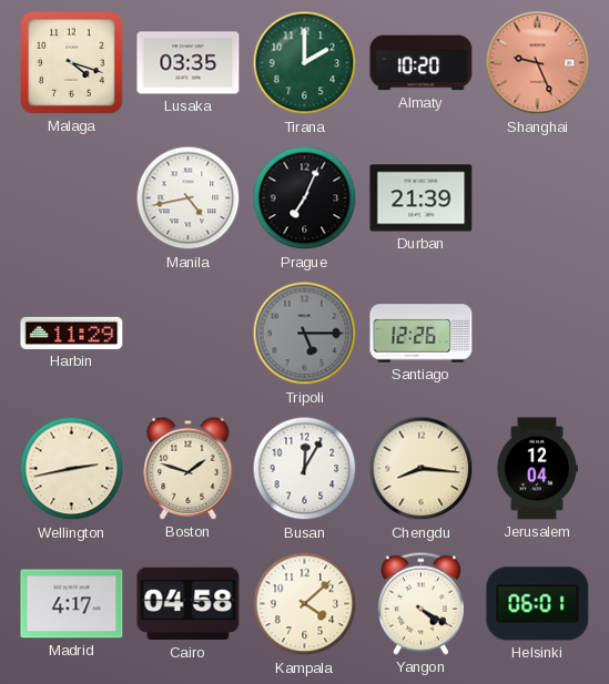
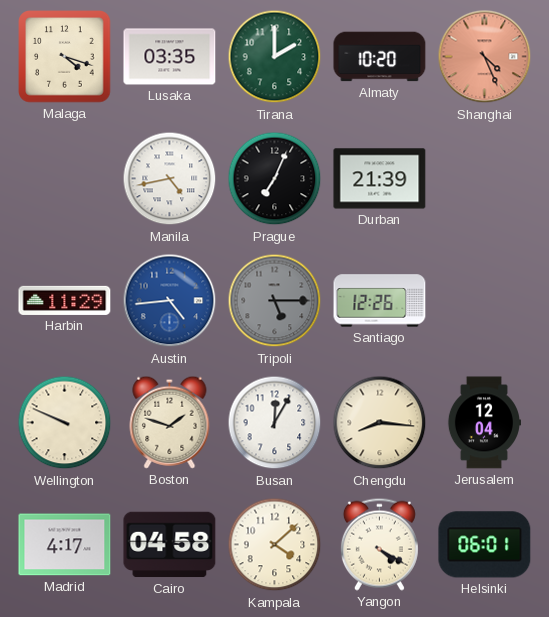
Shanghai: 9:26 -> 4:26
Austin: none -> 4:44
Wellington: 2:43 -> 9:49
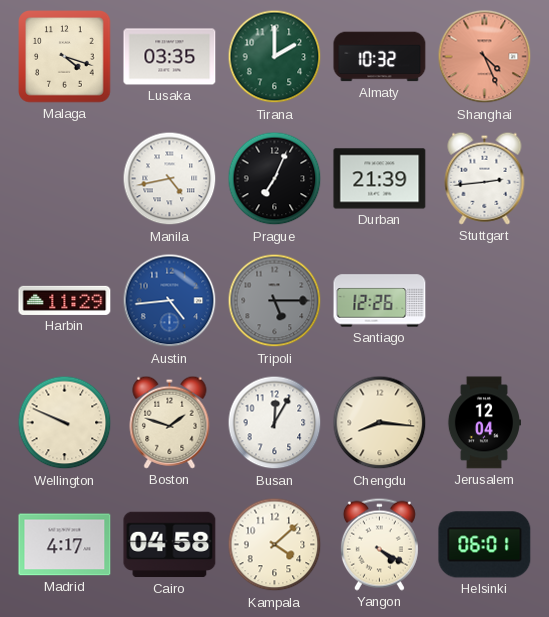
Almaty: 10:20 -> 10:32
Stuttgart: none -> 2:44
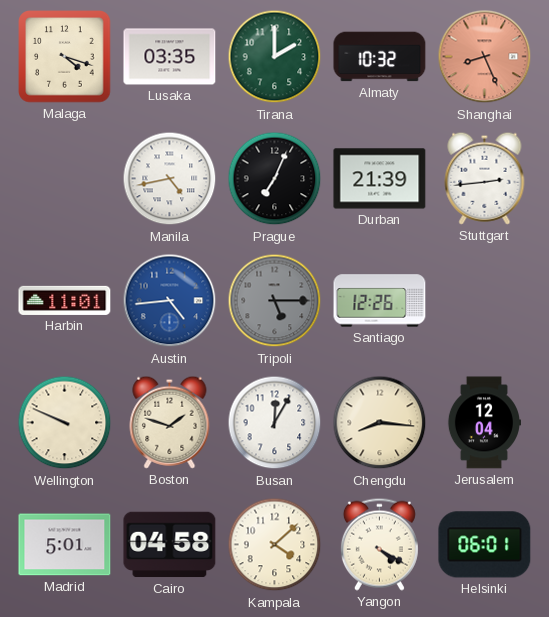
Shanghai: 4:26 -> 8:26
Harbin: 11:29 -> 11:01
Madrid: 4:17 -> 5:01
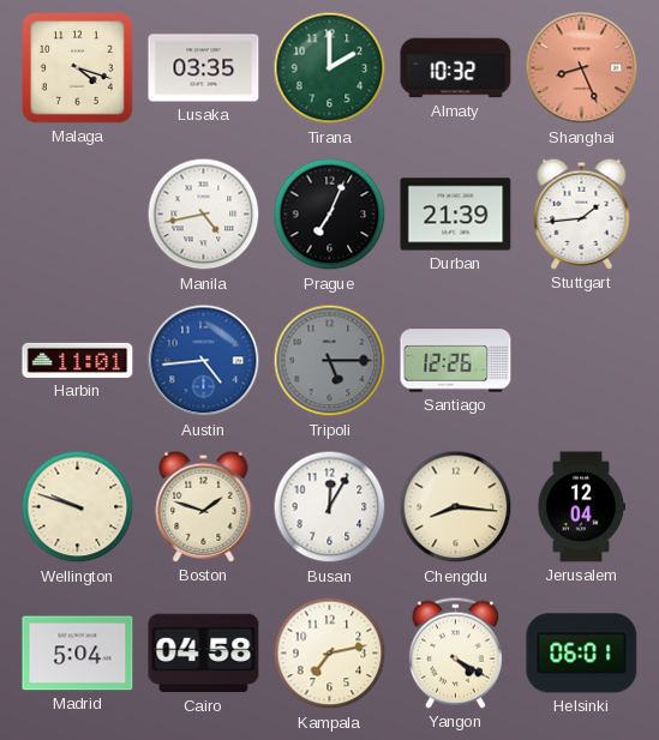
Stuttgart: 2:44 -> 1:44
Wellington: 9:49 -> 9:48
Madrid: 5:01 -> 5:04
Kampala: 4:08 -> 7:13
